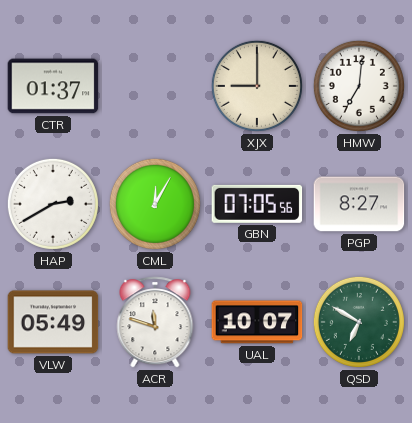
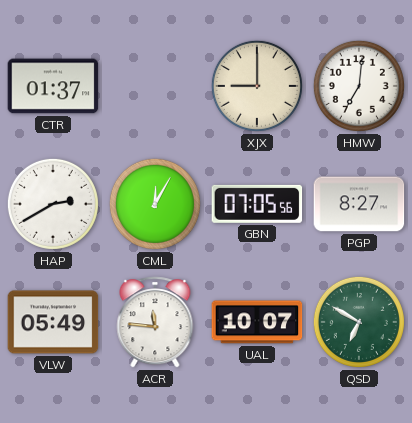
ACR: 11:48 -> 11:46
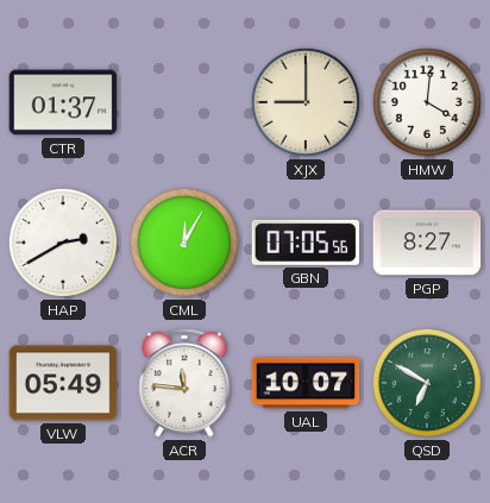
HMW: 7:01 -> 4:01
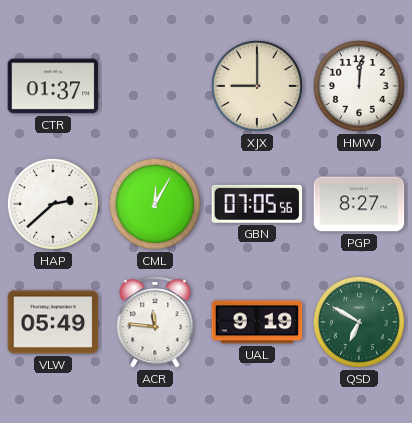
HMW: 4:01 -> 12:01
HAP: 2:40 -> 2:38
UAL: 10:07 -> 9:19
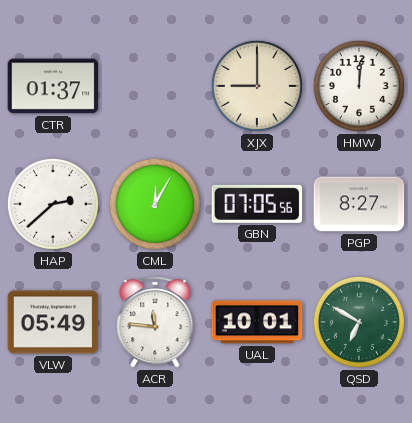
UAL: 9:19 -> 10:01
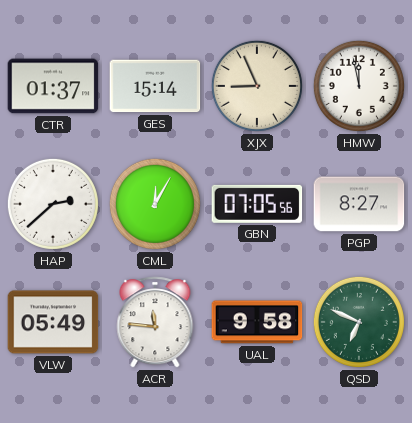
GES: none -> 15:14
XJX: 9:00 -> 8:56
HMW: 12:01 -> 11:58
UAL: 10:01 -> 9:58
QSD: 6:50 -> 6:49
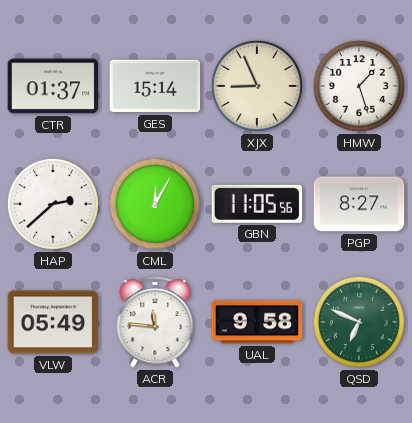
HMW: 11:58 -> 1:27
GBN: 07:05 -> 11:05
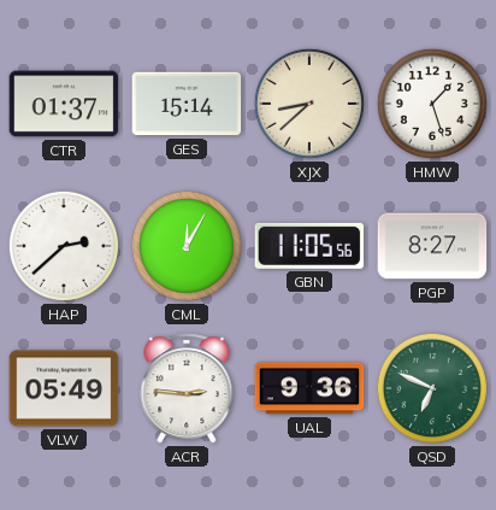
XJX: 8:56 -> 8:38
ACR: 11:46 -> 2:46
UAL: 9:58 -> 9:36
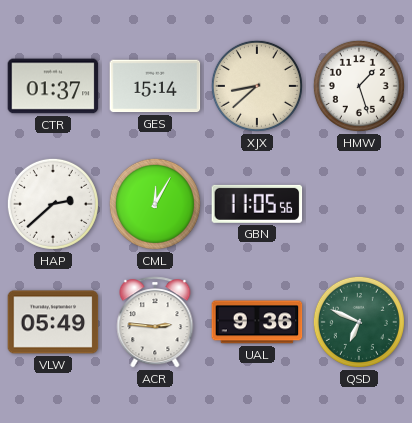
PGP: 8:27 -> none
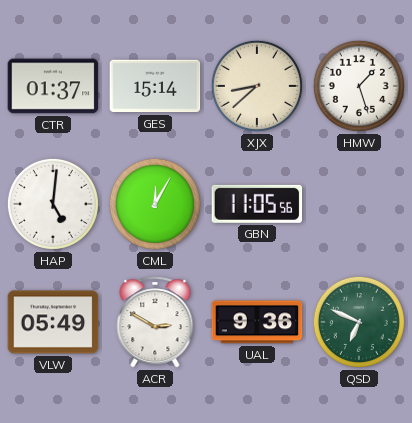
HAP: 2:38 -> 5:01
ACR: 2:46 -> 2:50
